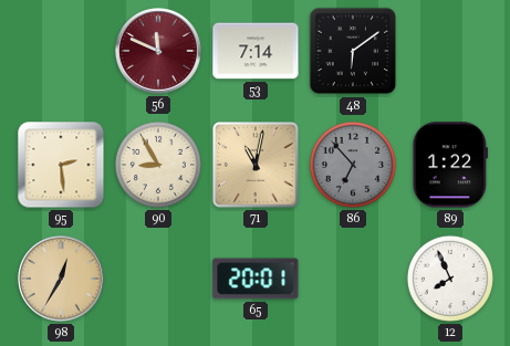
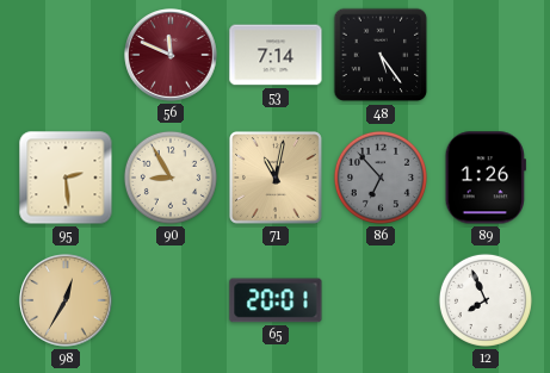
48: 6:09 -> 5:24
89: 1:22 -> 1:26
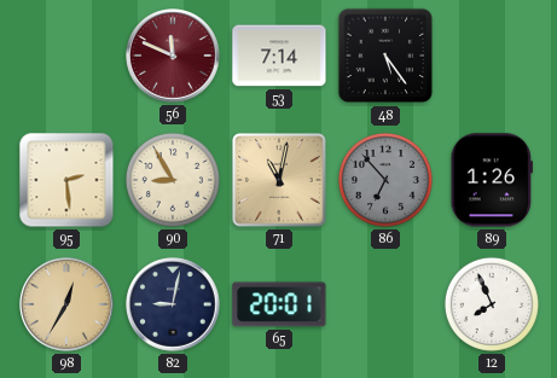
82: none -> 9:02
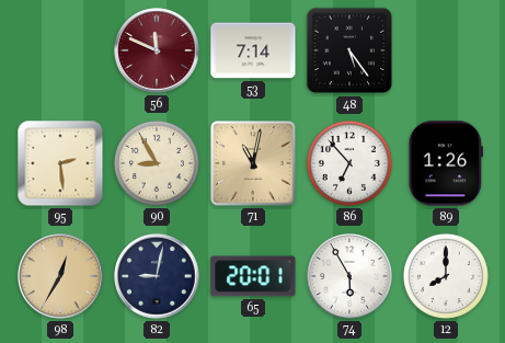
86 dial: grey -> white
74: none -> 5:55
12: 7:56 -> 8:00
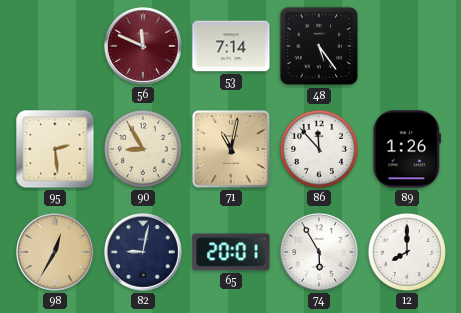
86: 6:53 -> 11:53
